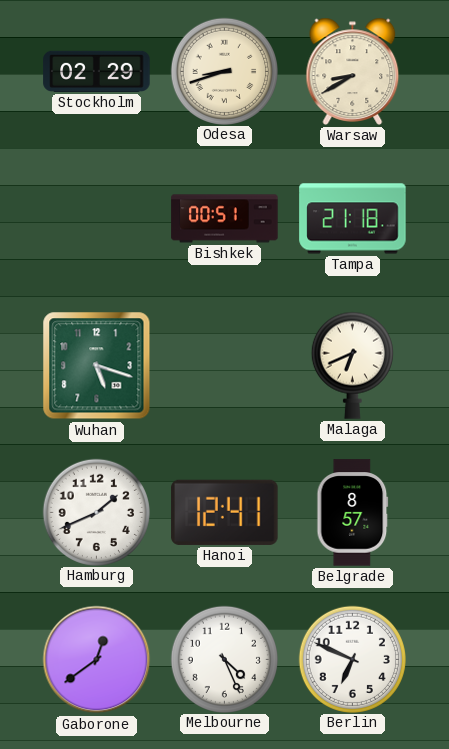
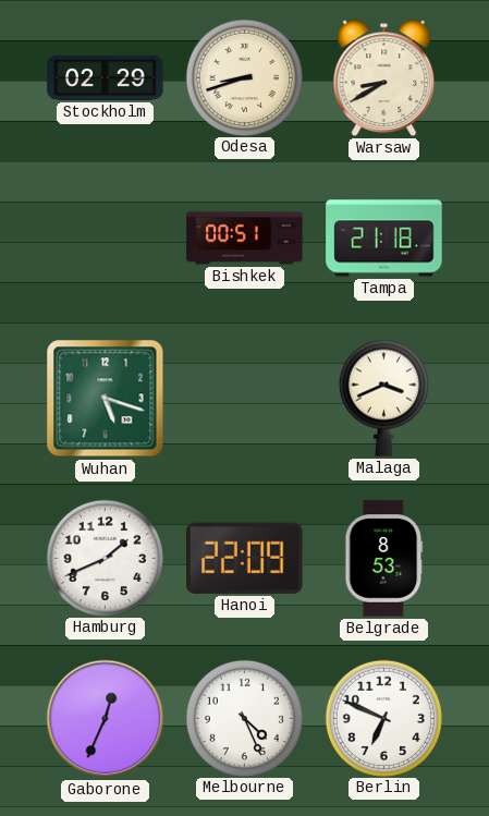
Malaga: 6:41 -> 3:41
Hanoi: 12:41 -> 22:09
Belgrade: 8:57 -> 8:53
Gaborone: 12:39 -> 12:34
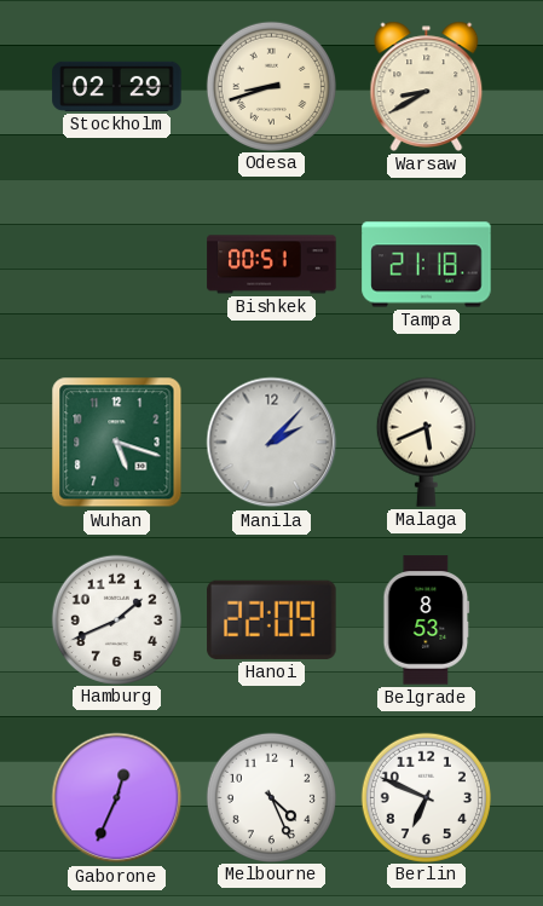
Manila: none -> 2:07
Malaga: 3:41 -> 5:41
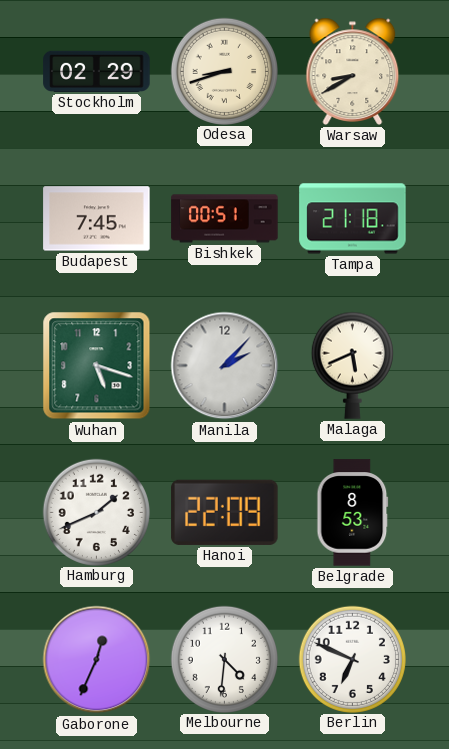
Budapest: none -> 7:45
Melbourne: 4:26 -> 4:31
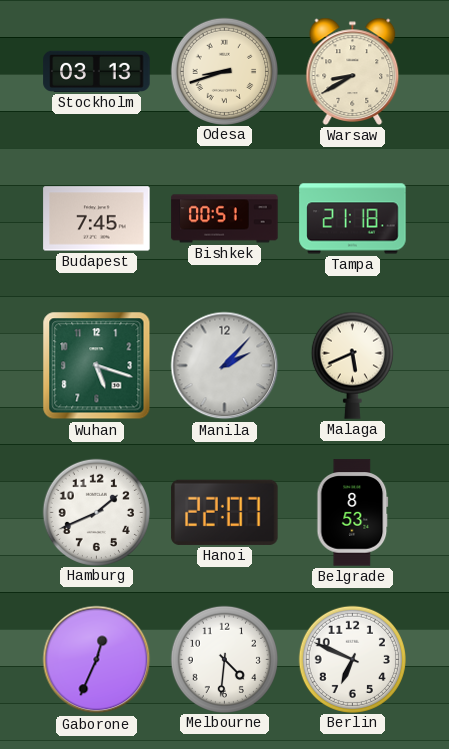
Stockholm: 02:29 -> 03:13
Hanoi: 22:09 -> 22:07
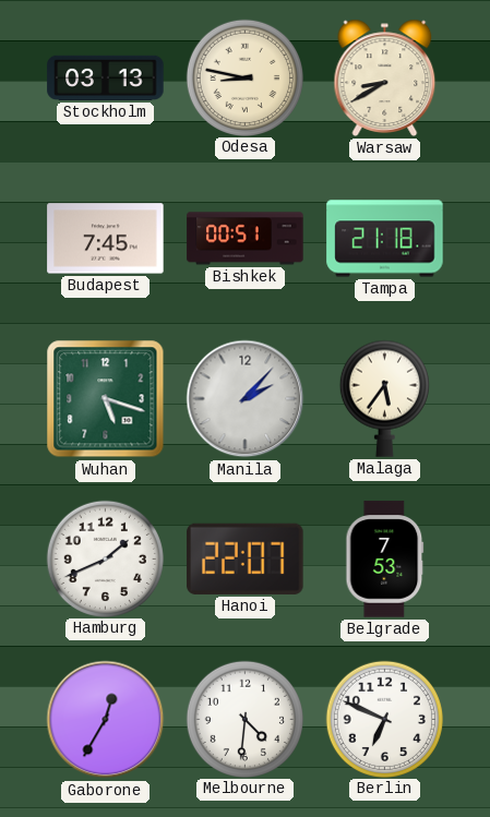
Odesa: 8:42 -> 8:47
Malaga: 5:41 -> 5:36
Belgrade: 8:53 -> 7:53
Gaborone: 12:34 -> 12:35
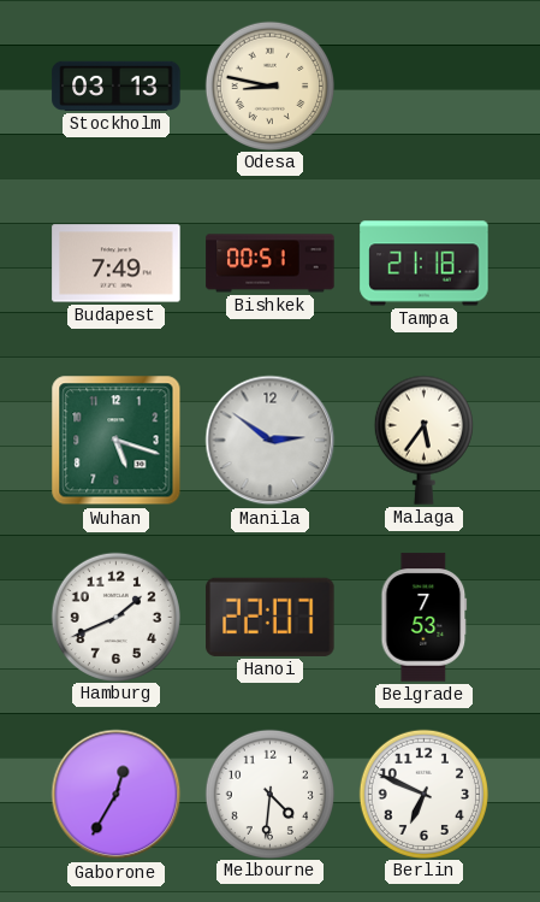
Warsaw: 8:40 -> none
Budapest: 7:45 -> 7:49
Manila: 2:07 -> 2:51
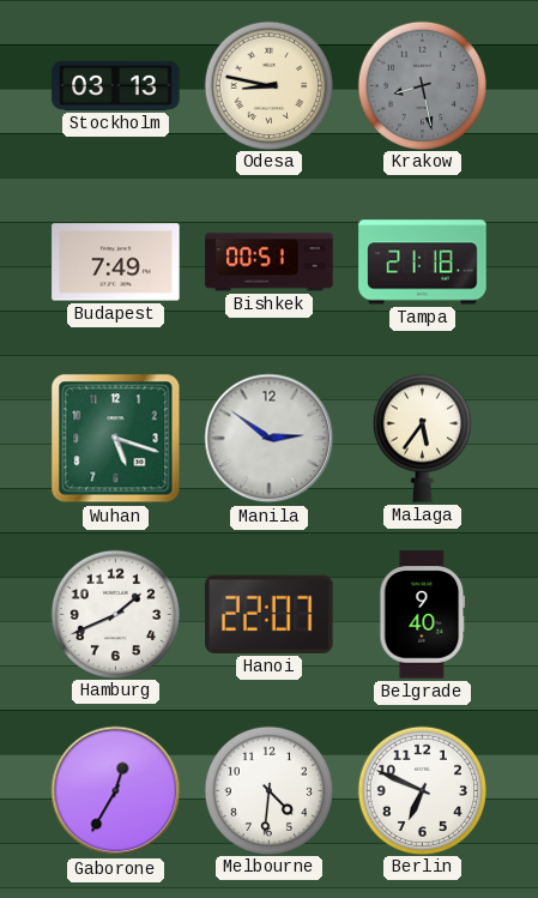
Krakow: none -> 8:28
Belgrade: 7:53 -> 9:40
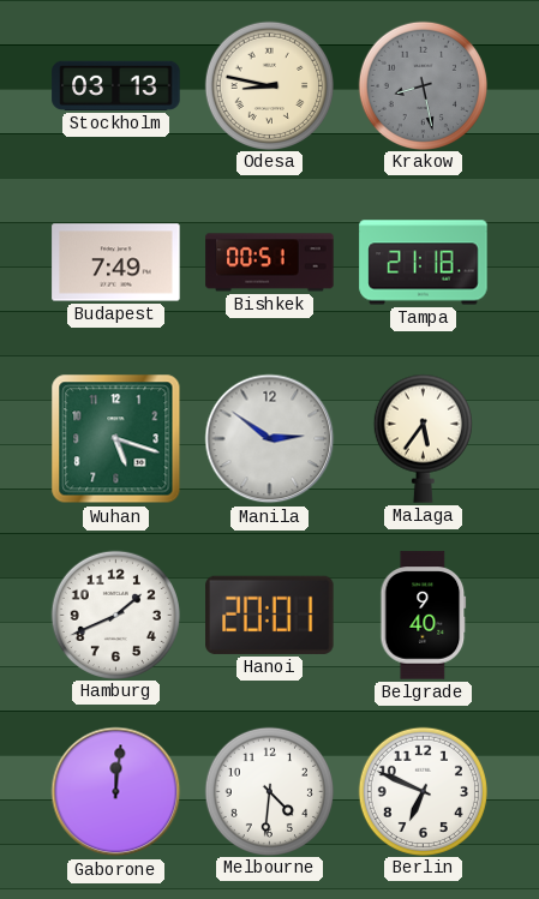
Hanoi: 22:07 -> 20:01
Gaborone: 12:35 -> 12:01
